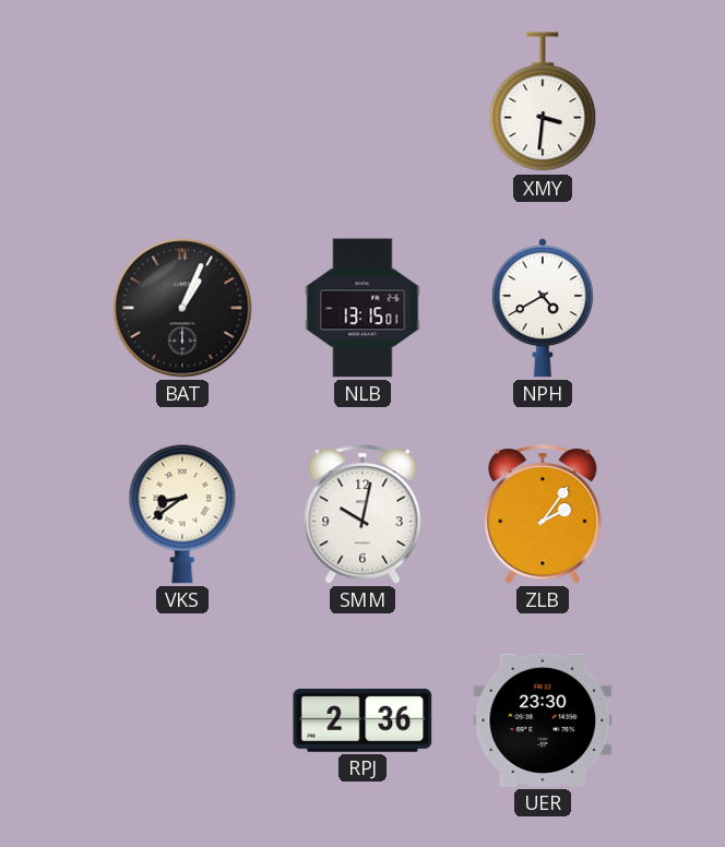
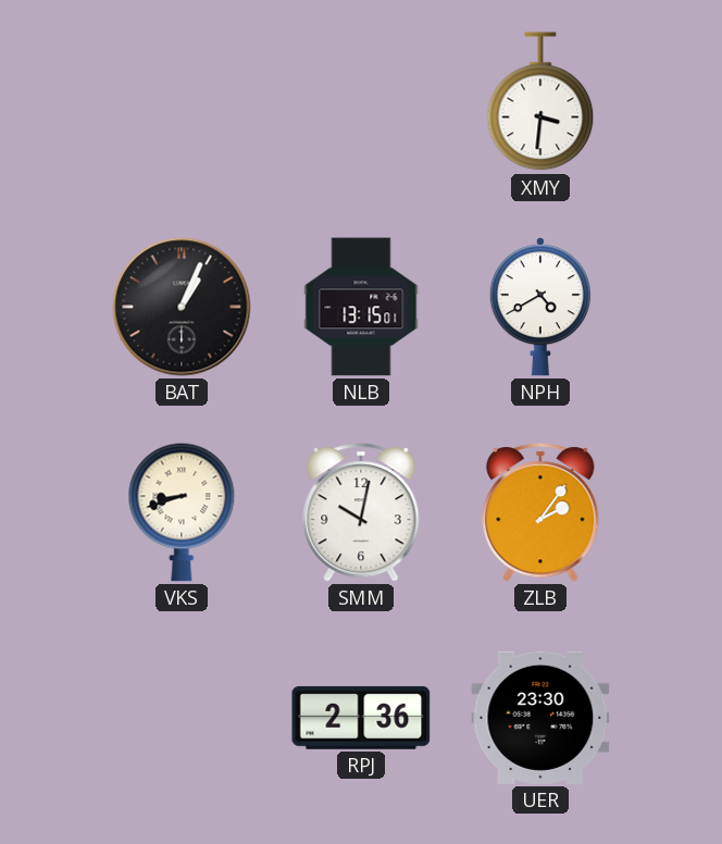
VKS: 8:39 -> 8:42
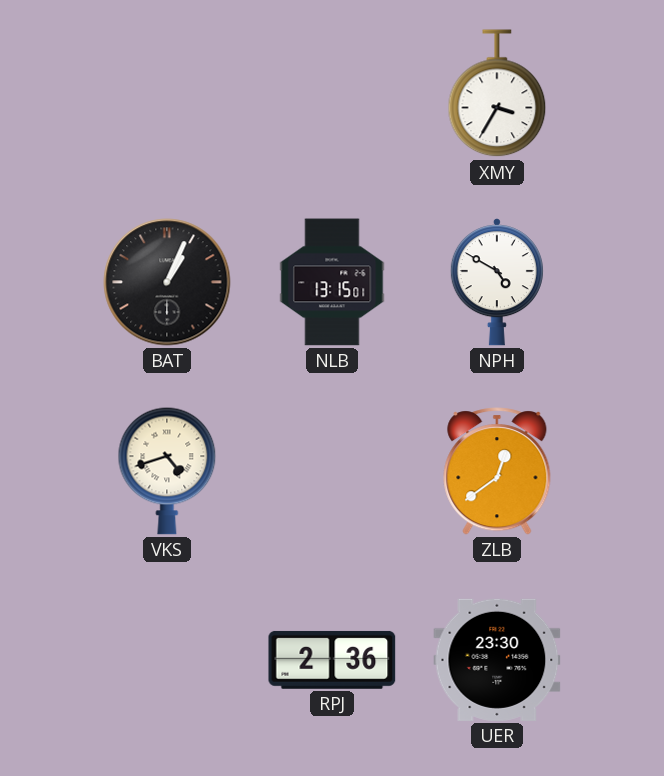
XMY: 3:31 -> 3:35
NPH: 4:40 -> 4:50
VKS: 8:42 -> 4:42
SMM: 10:02 -> none
ZLB: 2:06 -> 12:39
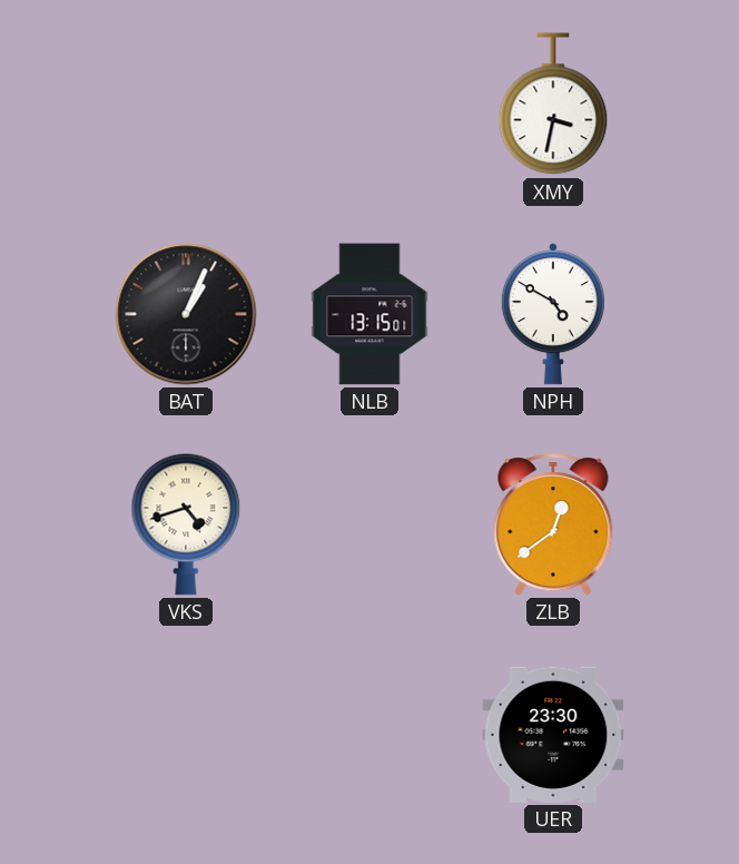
XMY: 3:35 -> 3:32
RPJ: 2:36 -> none
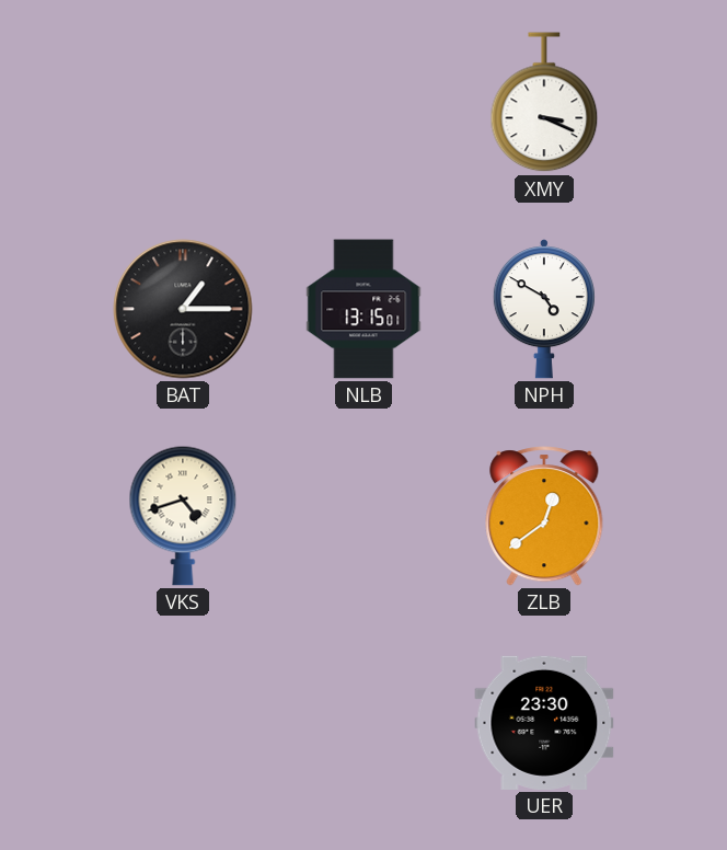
XMY: 3:32 -> 3:19
BAT: 1:04 -> 1:15
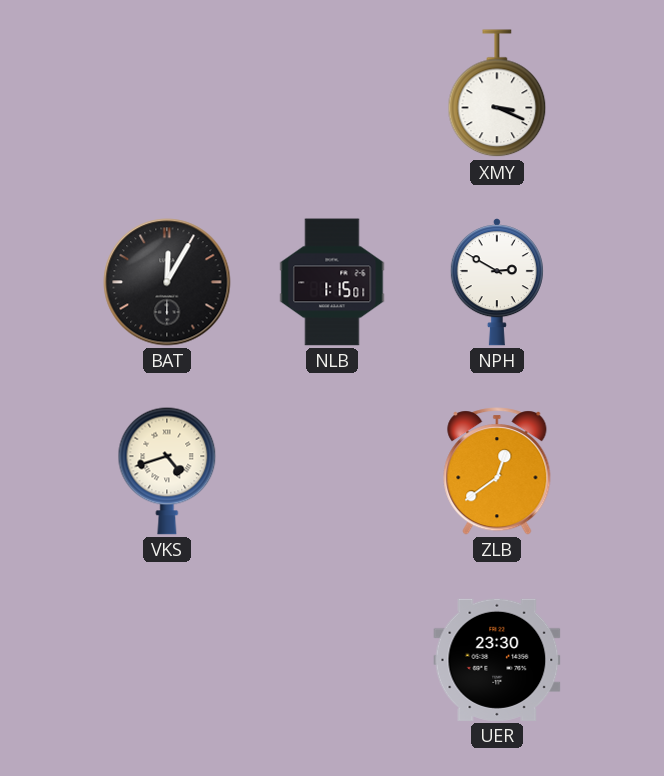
BAT: 1:15 -> 12:05
NLB: 13:15 -> 1:15
NPH: 4:50 -> 2:50
